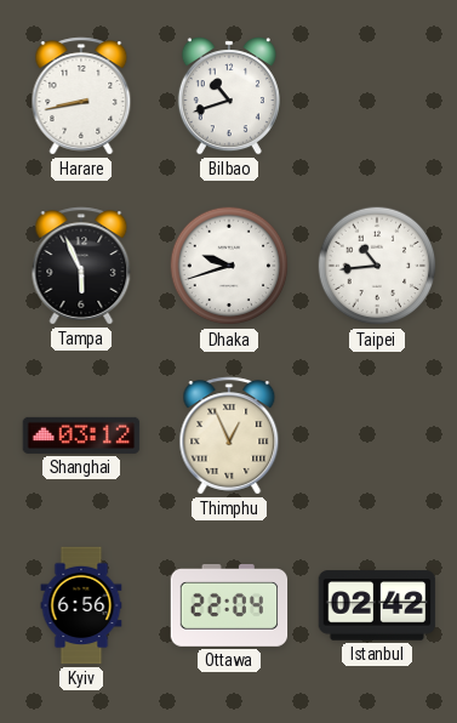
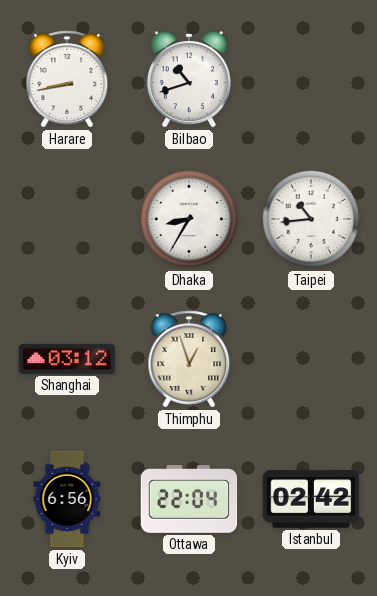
Tampa: 5:56 -> none
Dhaka: 9:42 -> 8:35
Thimphu: 12:56 -> 12:57
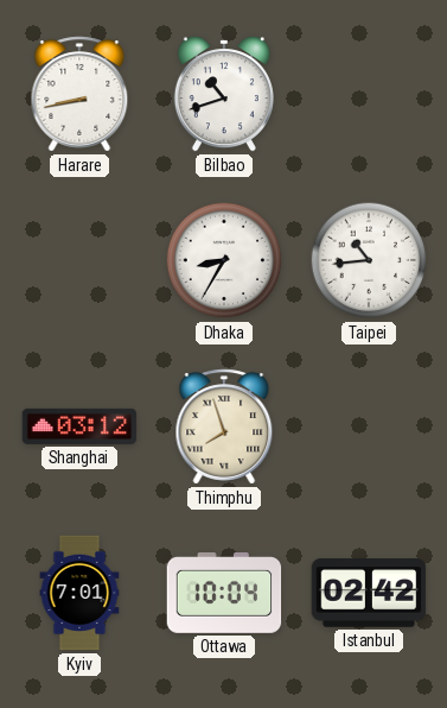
Thimphu: 12:57 -> 7:57
Kyiv: 6:56 -> 7:01
Ottawa: 22:04 -> 10:04
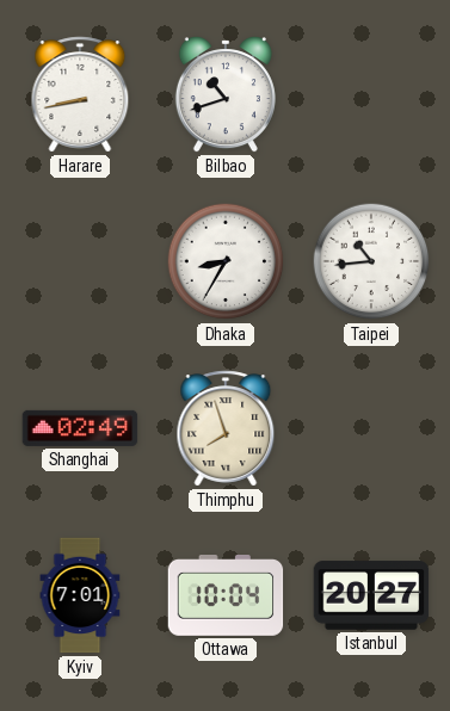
Shanghai: 03:12 -> 02:49
Istanbul: 02:42 -> 20:27
